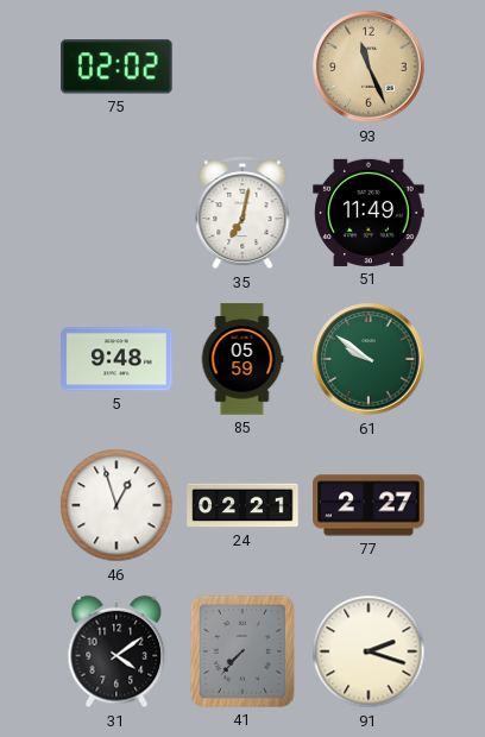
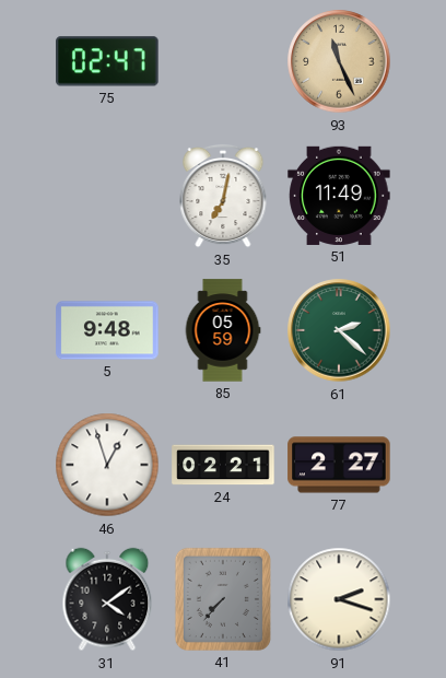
75: 02:02 -> 02:47
61: 9:51 -> 2:22
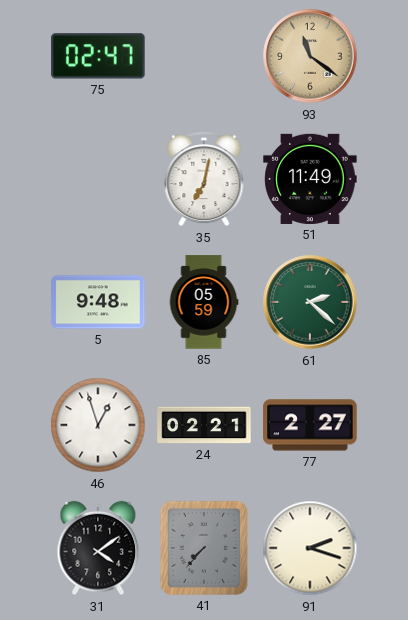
93: 11:26 -> 11:21
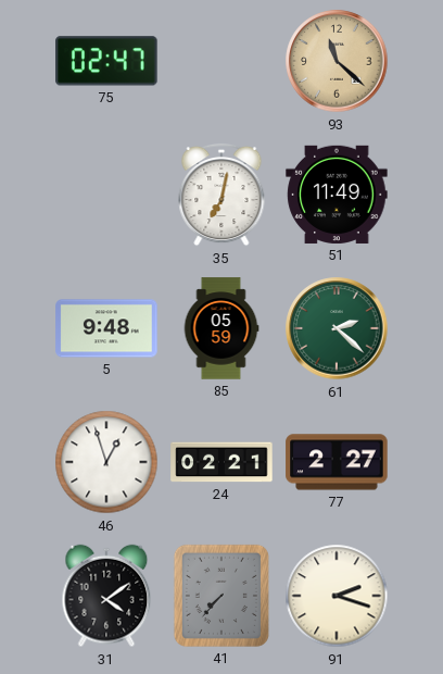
93: 11:21 -> 11:22
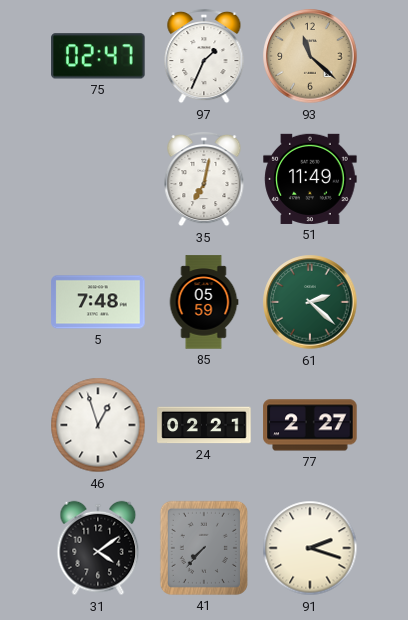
97: none -> 1:34
5: 9:48 -> 7:48
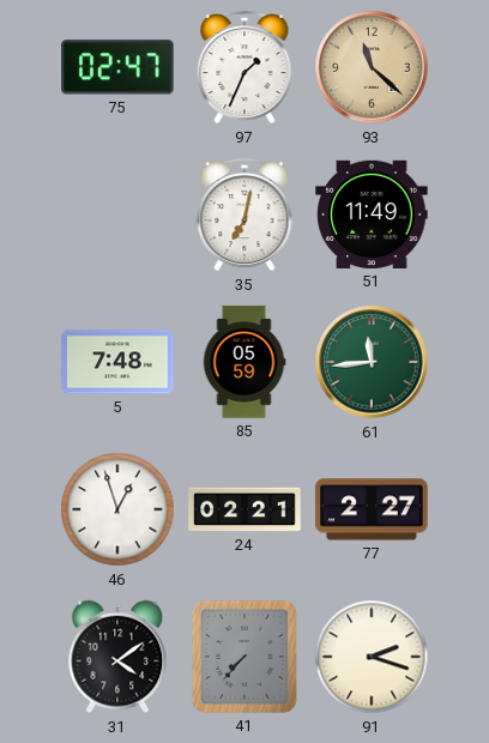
61: 2:22 -> 11:44
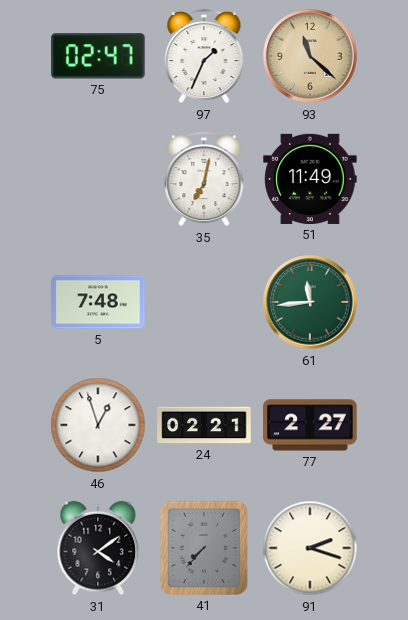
85: 05:59 -> none
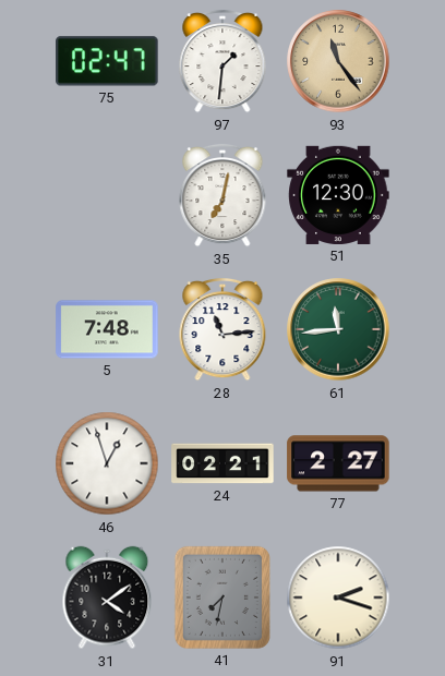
97: 1:34 -> 1:31
93: 11:22 -> 11:24
51: 11:49 -> 12:30
28: none -> 11:14
41: 7:37 -> 7:32
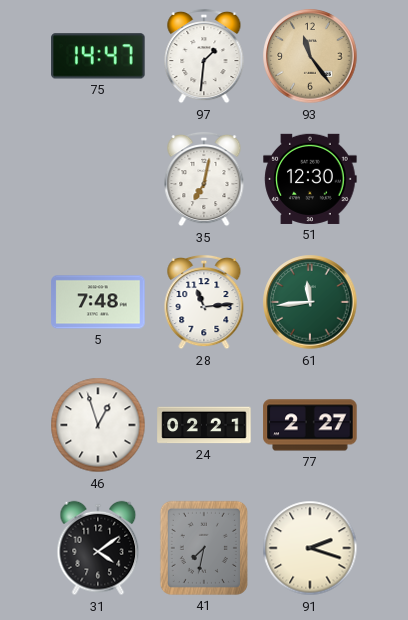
75: 02:47 -> 14:47
